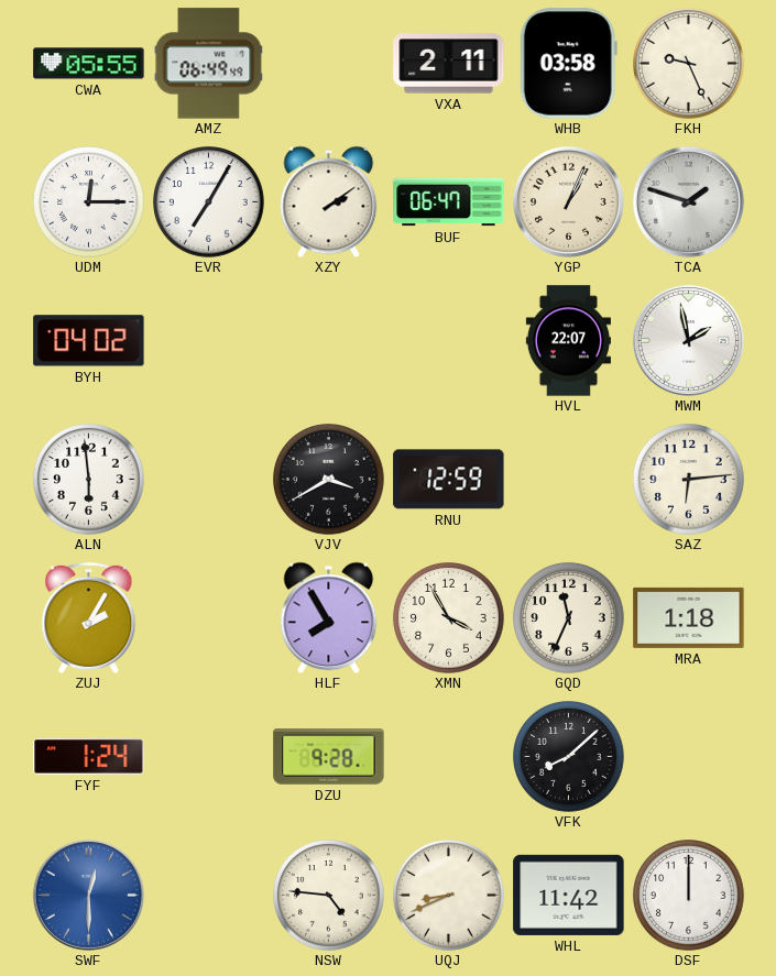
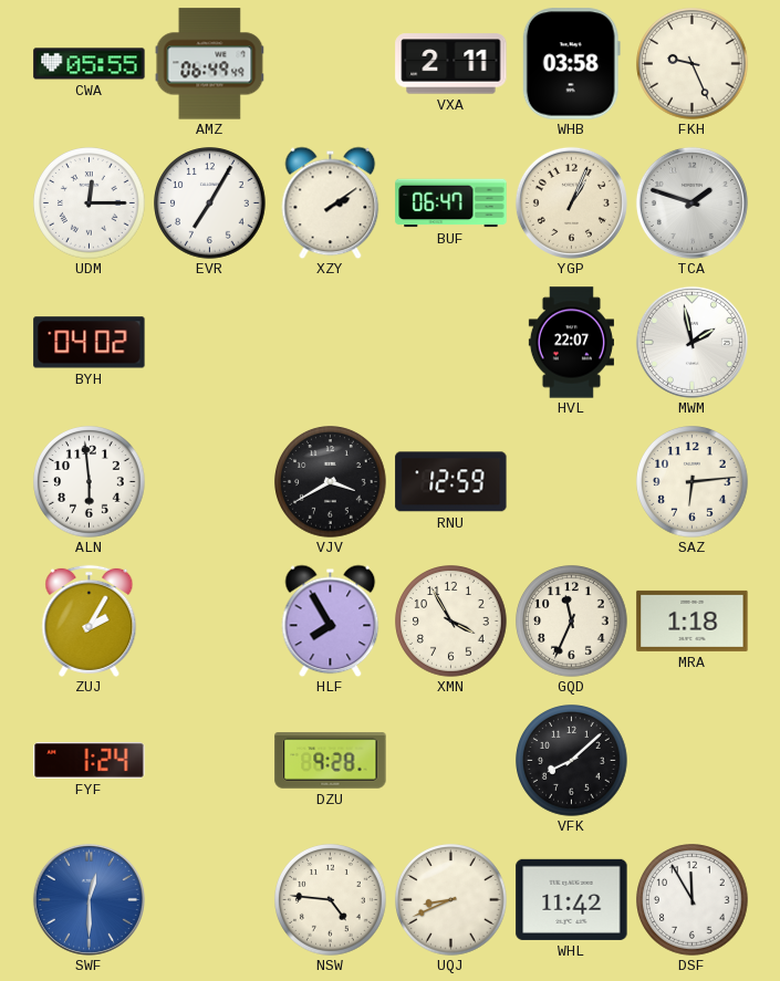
DSF: 12:00 -> 11:55
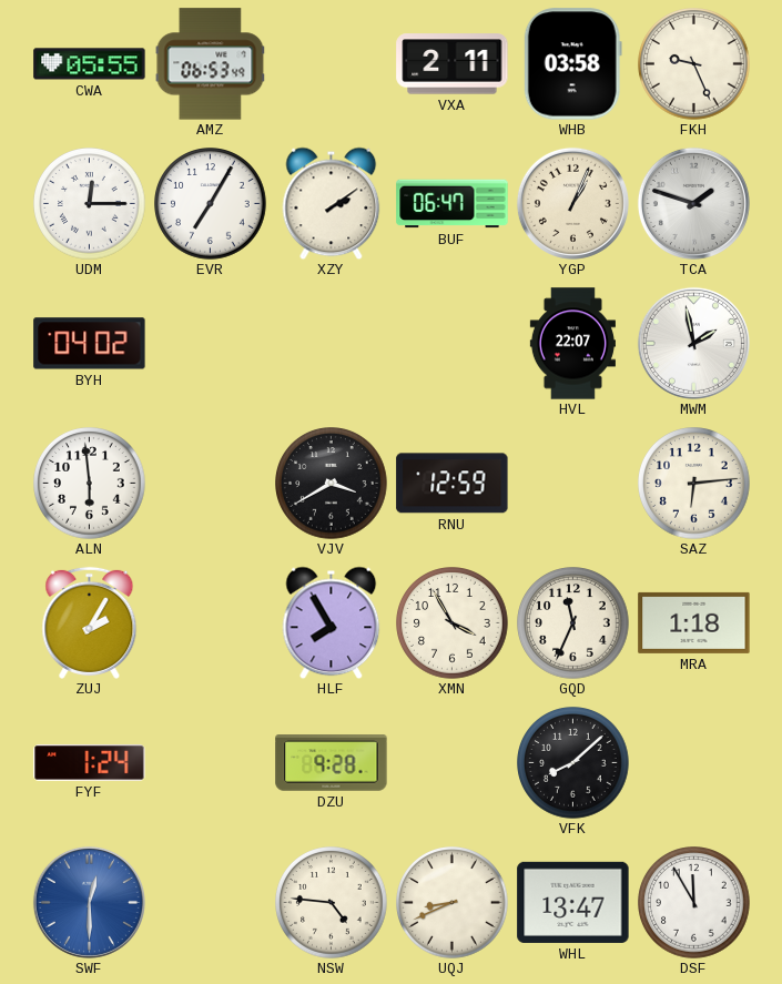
AMZ: 06:49 -> 06:53
WHL: 11:42 -> 13:47
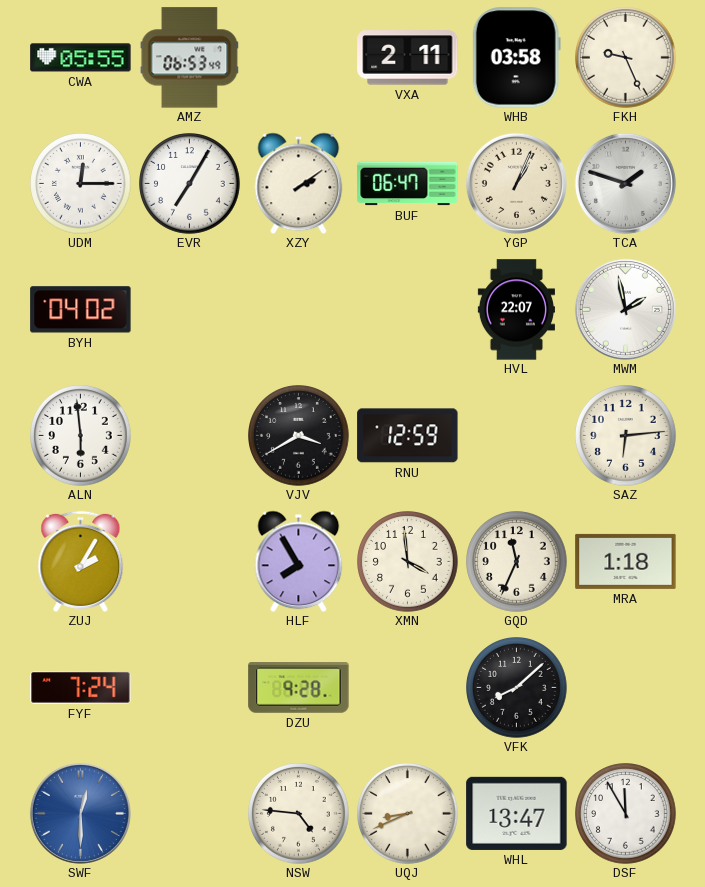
XMN: 3:55 -> 3:59
FYF: 1:24 -> 7:24
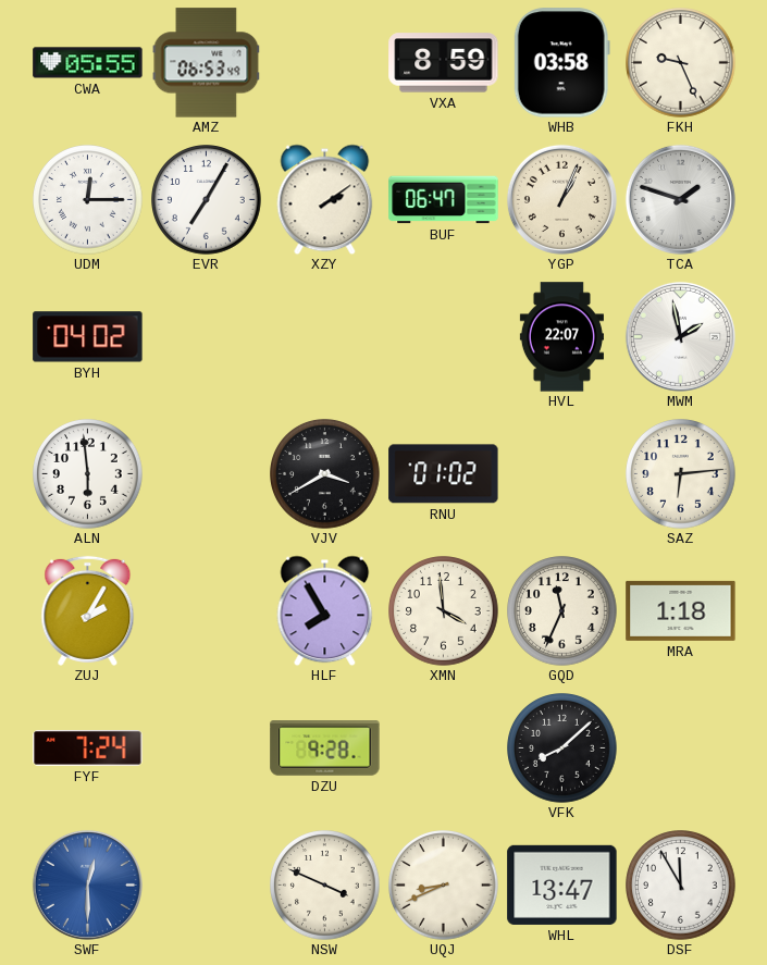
VXA: 2:11 -> 8:59
RNU: 12:59 -> 01:02
NSW: 4:46 -> 3:49
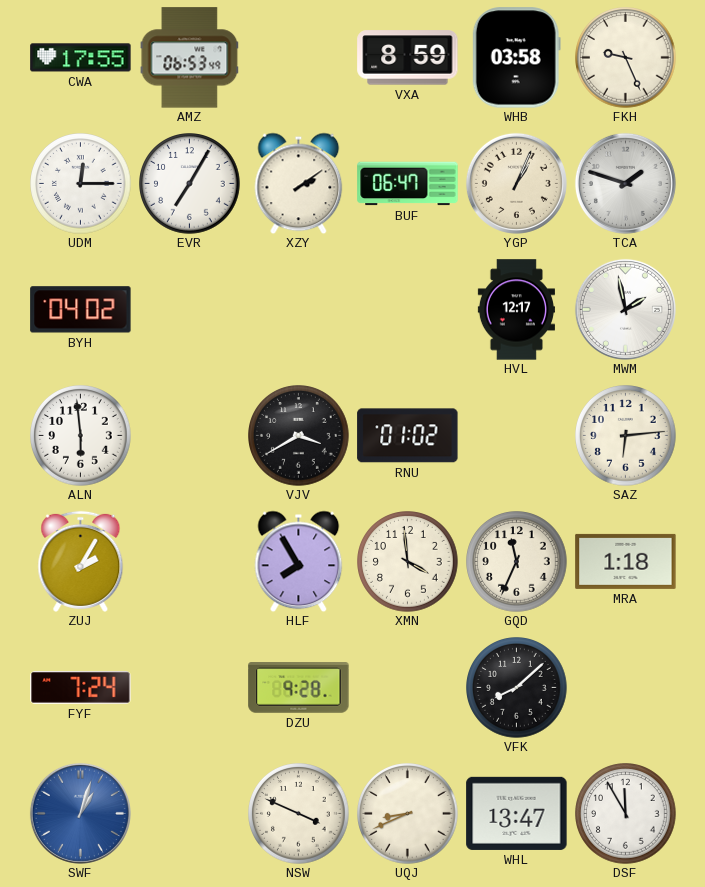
CWA: 05:55 -> 17:55
HVL: 22:07 -> 12:17
SWF: 12:30 -> 1:03
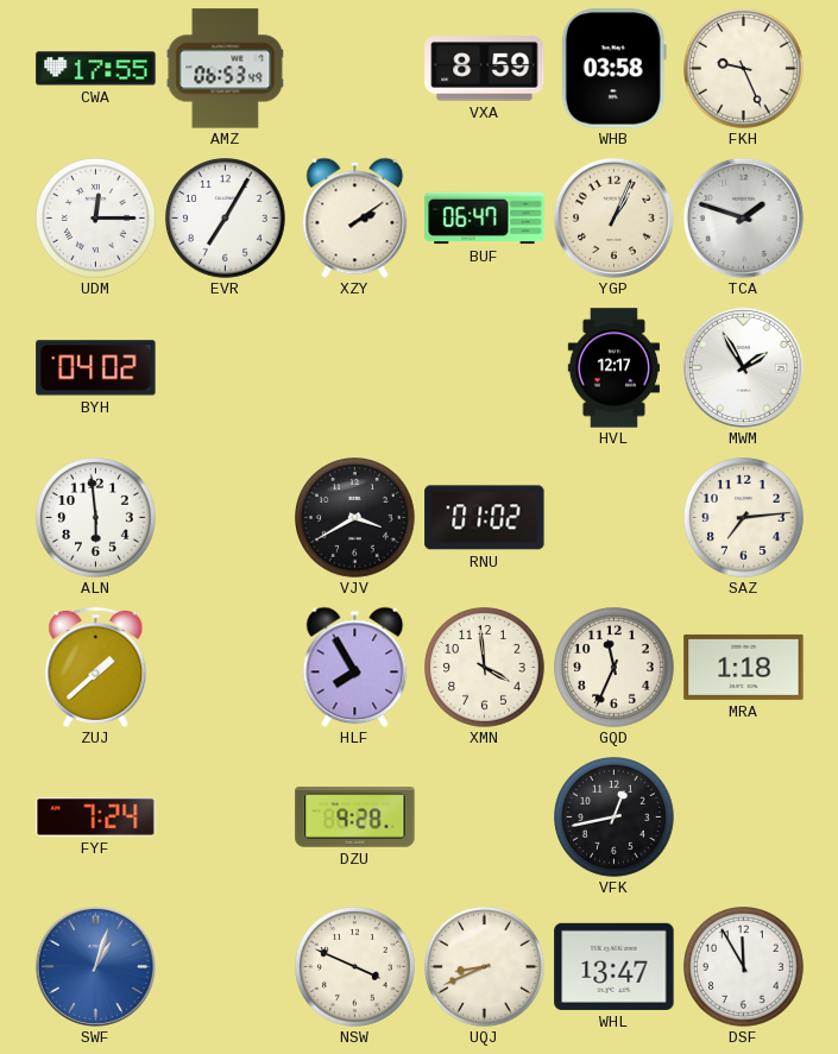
MWM: 1:58 -> 1:55
SAZ: 6:14 -> 7:14
ZUJ: 2:05 -> 1:38
VFK: 8:08 -> 12:43
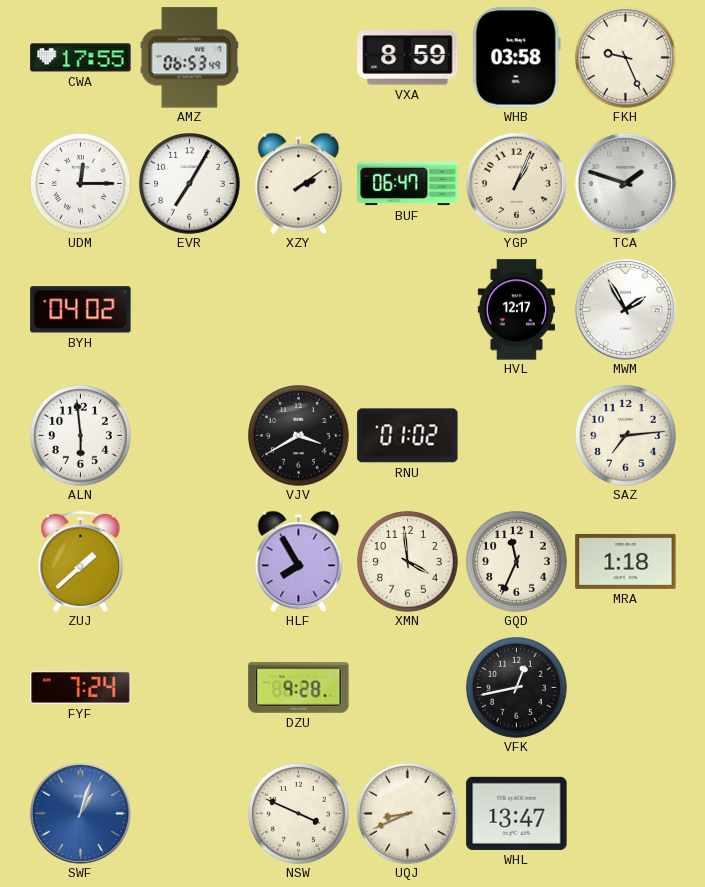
DSF: 11:55 -> none
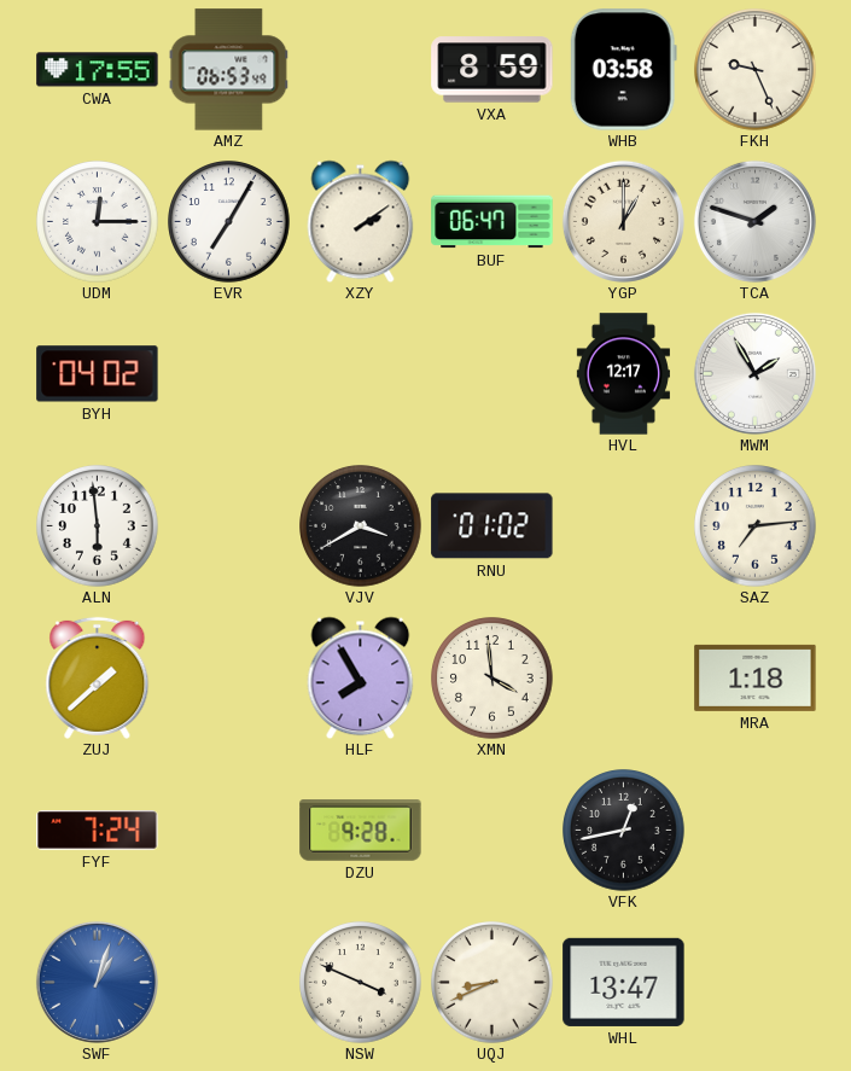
YGP: 1:04 -> 1:00
GQD: 11:34 -> none
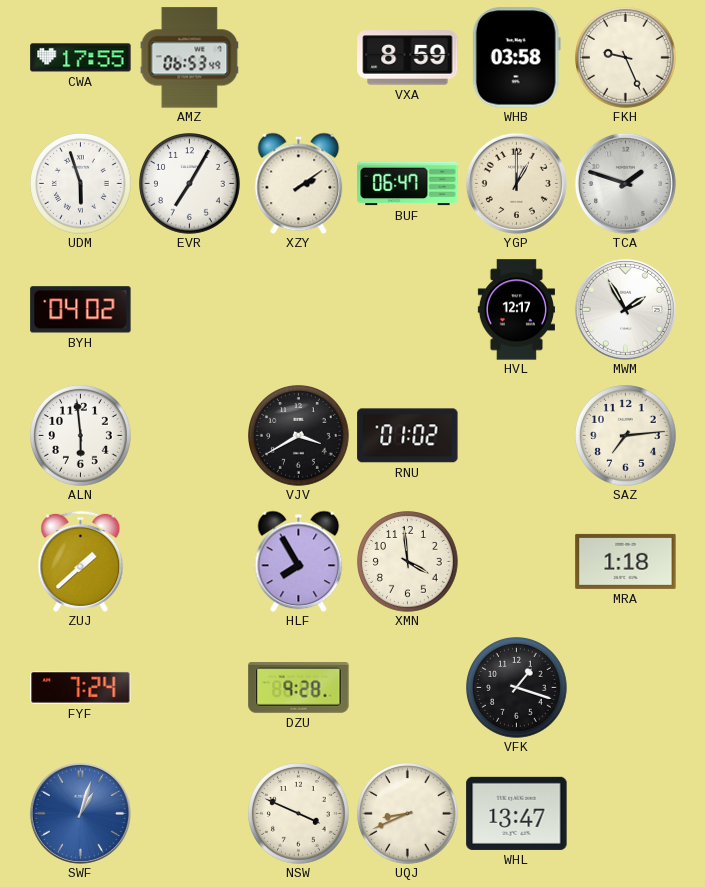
UDM: 12:15 -> 5:57
VFK: 12:43 -> 1:18
